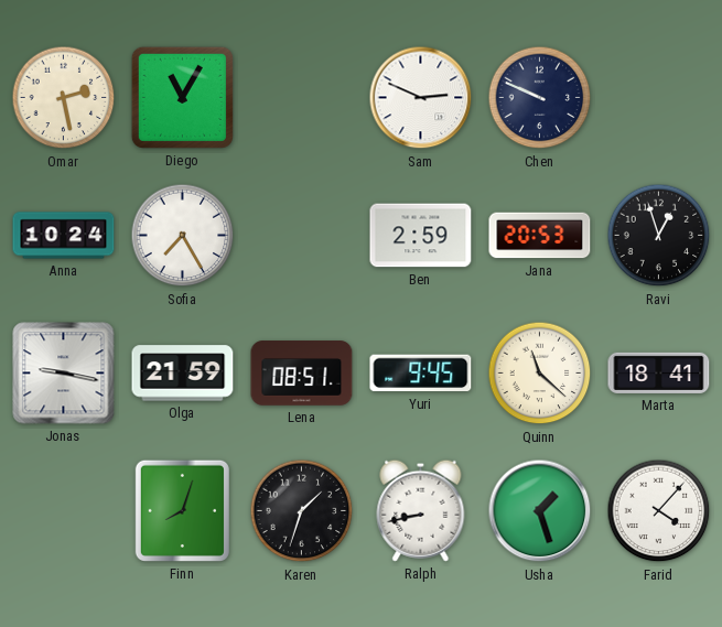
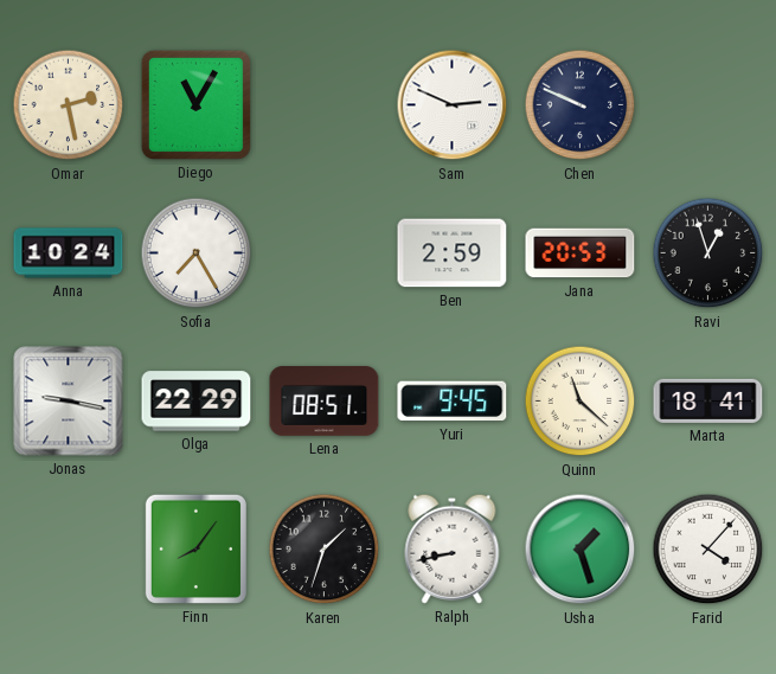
Olga: 21:59 -> 22:29
Finn: 8:03 -> 8:06
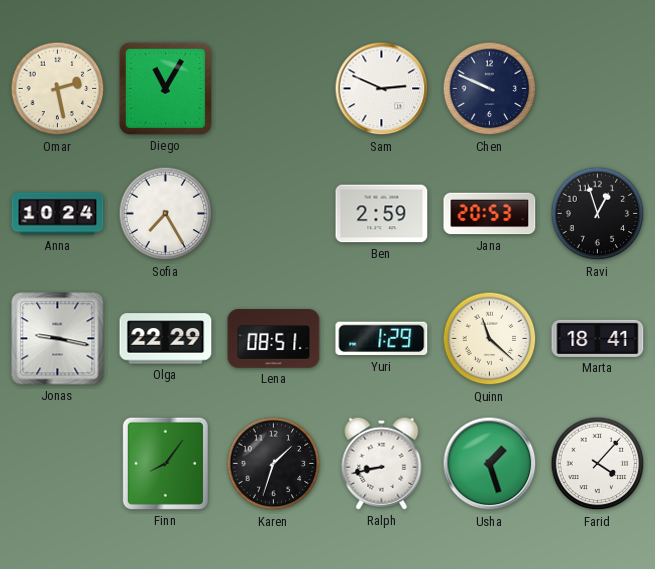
Yuri: 9:45 -> 1:29
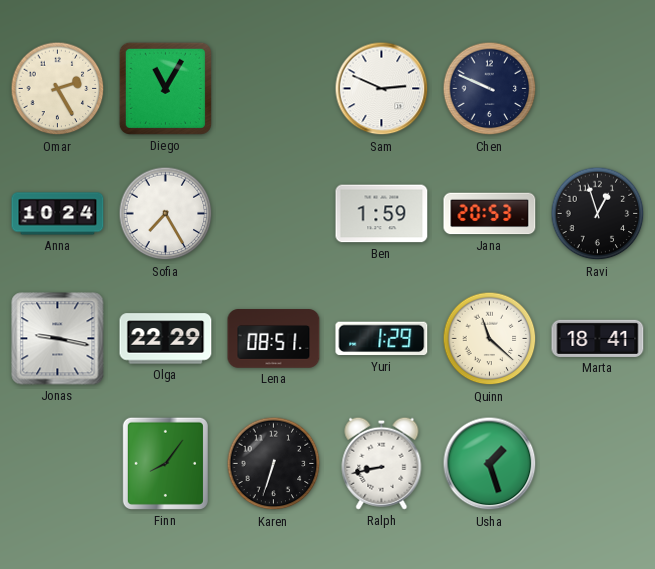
Omar: 2:28 -> 2:25
Ben: 2:59 -> 1:59
Karen: 1:33 -> 6:33
Farid: 4:07 -> none
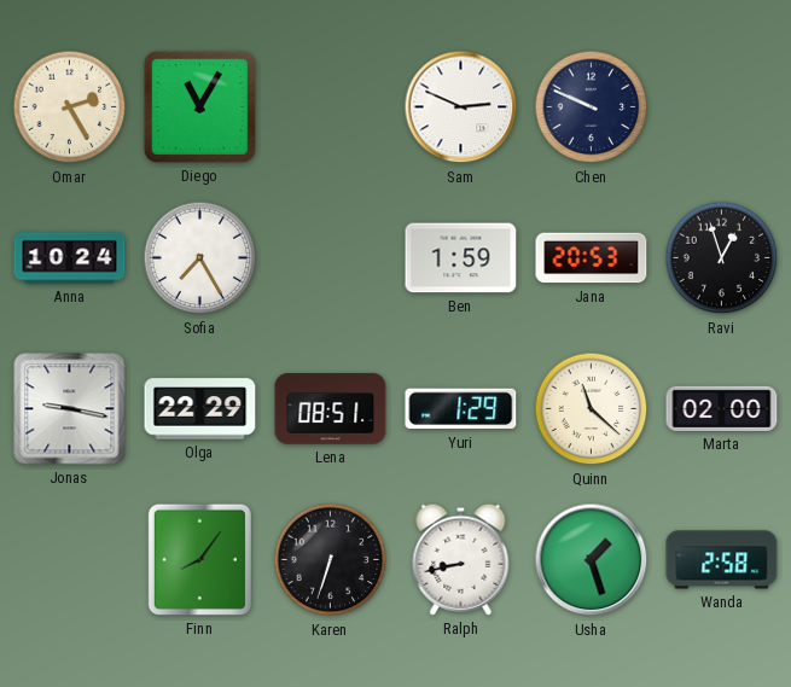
Marta: 18:41 -> 02:00
Wanda: none -> 2:58
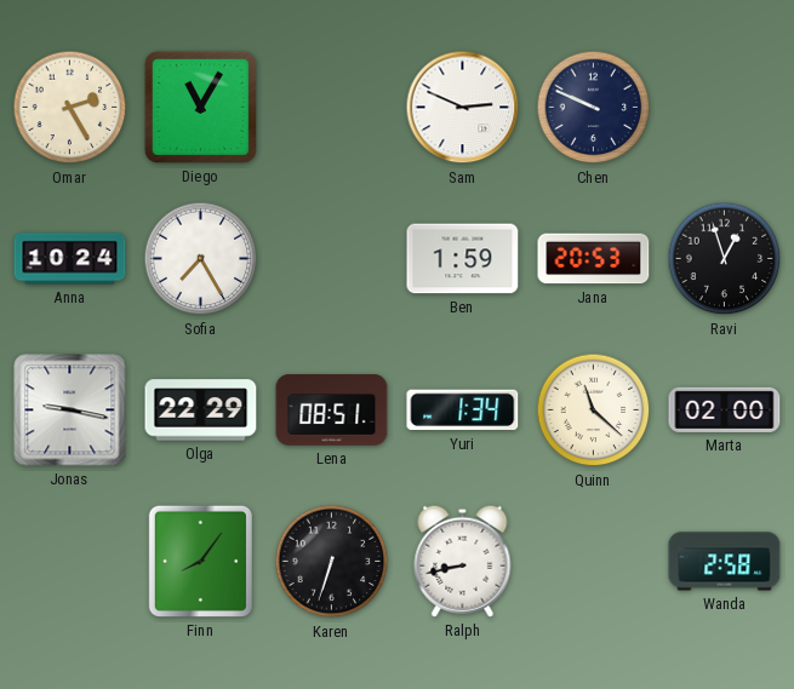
Yuri: 1:29 -> 1:34
Usha: 1:27 -> none
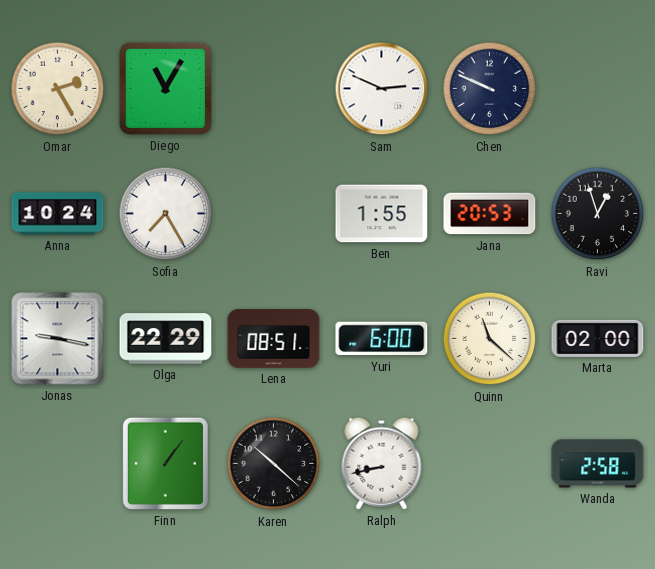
Ben: 1:59 -> 1:55
Yuri: 1:34 -> 6:00
Finn: 8:06 -> 1:06
Karen: 6:33 -> 10:22
